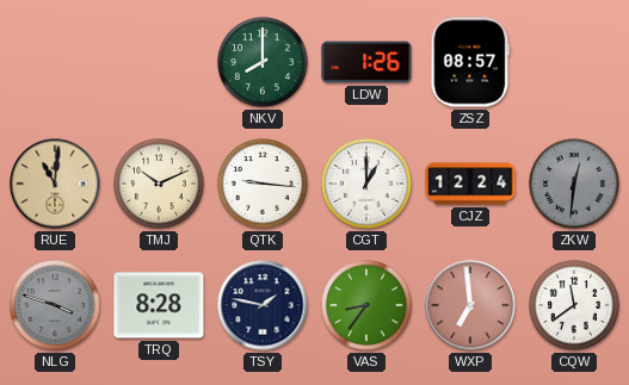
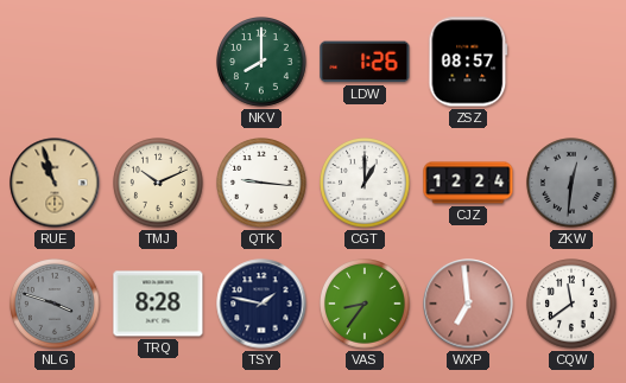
RUE: 11:01 -> 10:57
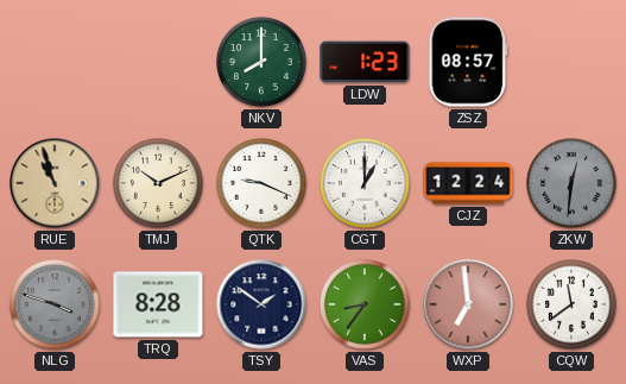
LDW: 1:26 -> 1:23
QTK: 9:16 -> 9:19
TSY: 1:47 -> 1:51
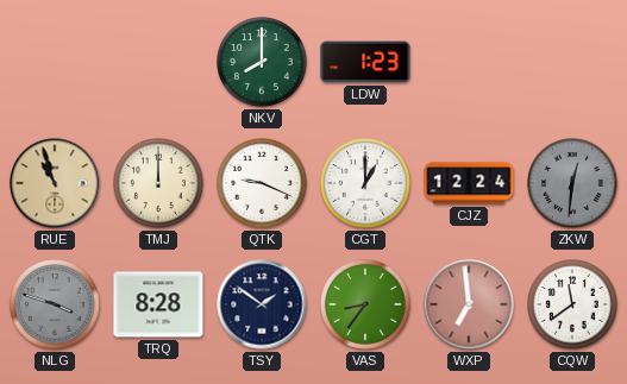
ZSZ: 08:57 -> none
TMJ: 10:11 -> 12:00
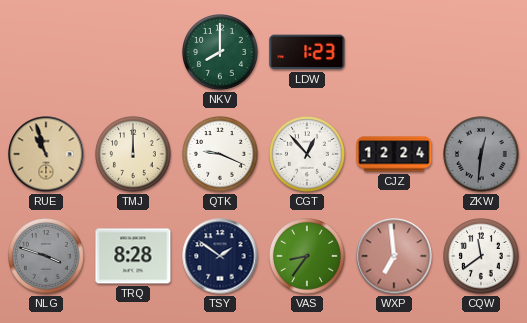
CGT: 1:00 -> 12:53
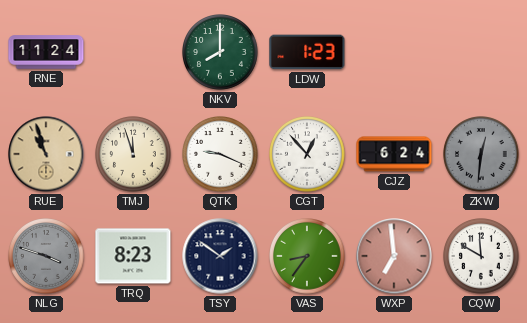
RNE: none -> 11:24
TMJ: 12:00 -> 11:57
CJZ: 12:24 -> 6:24
TRQ: 8:28 -> 8:23
CQW: 11:39 -> 11:50
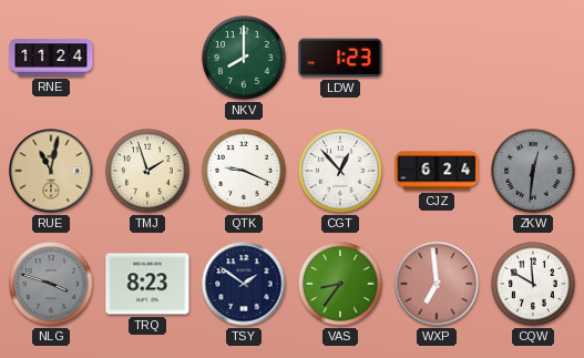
RUE: 10:57 -> 11:02
TMJ: 11:57 -> 1:57
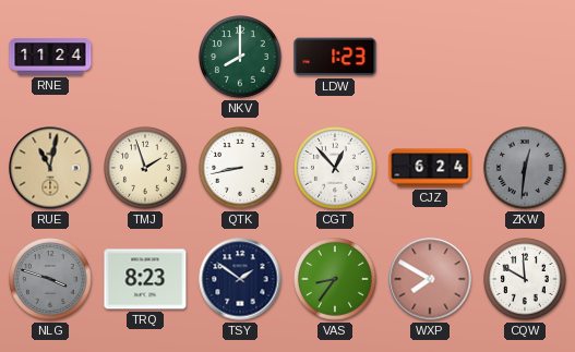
QTK: 9:19 -> 8:43
WXP: 6:59 -> 7:50
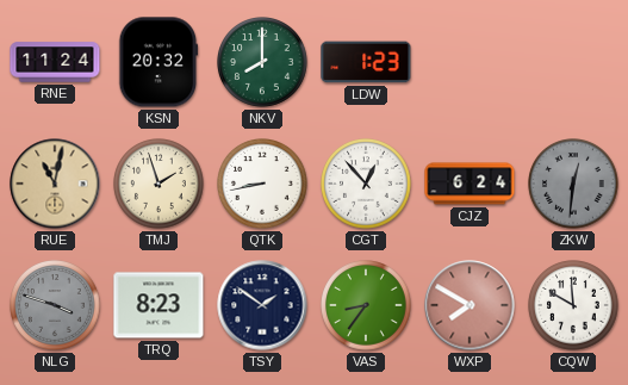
KSN: none -> 20:32
